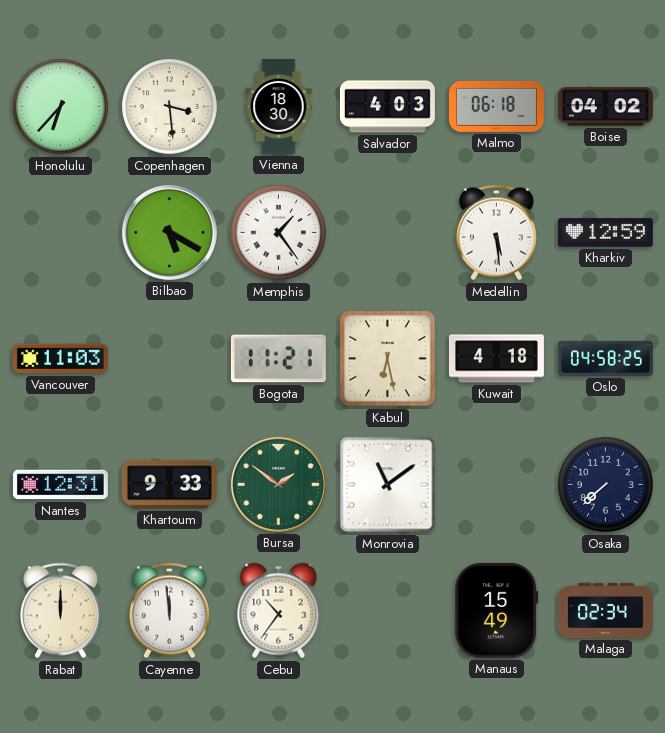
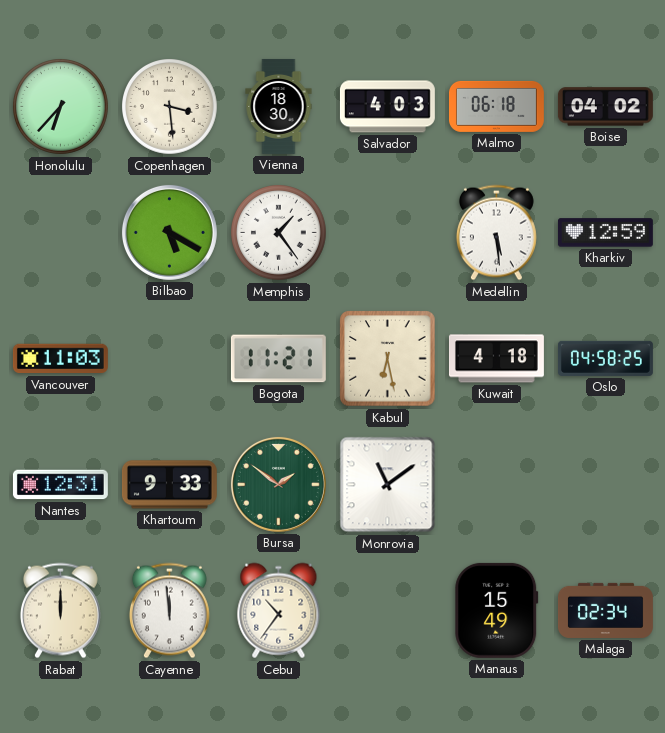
Osaka: 7:38 -> none
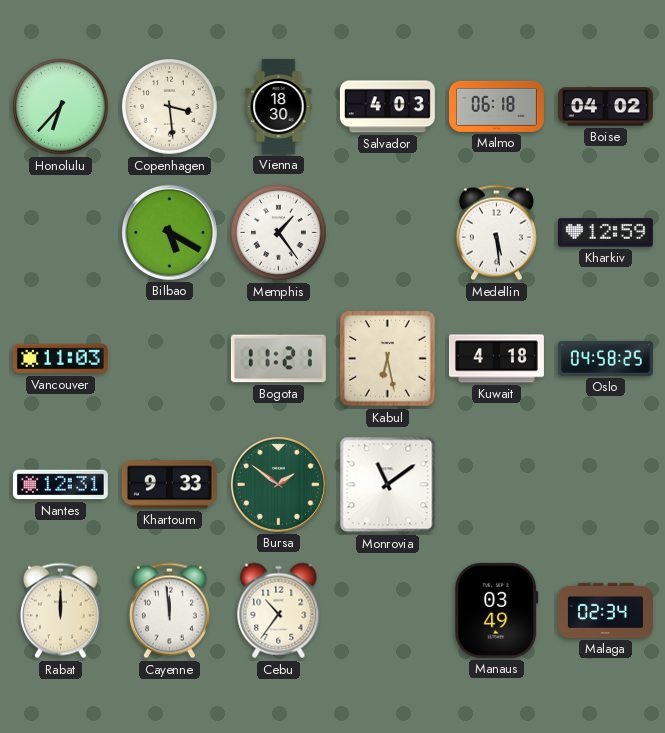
Manaus: 15:49 -> 03:49
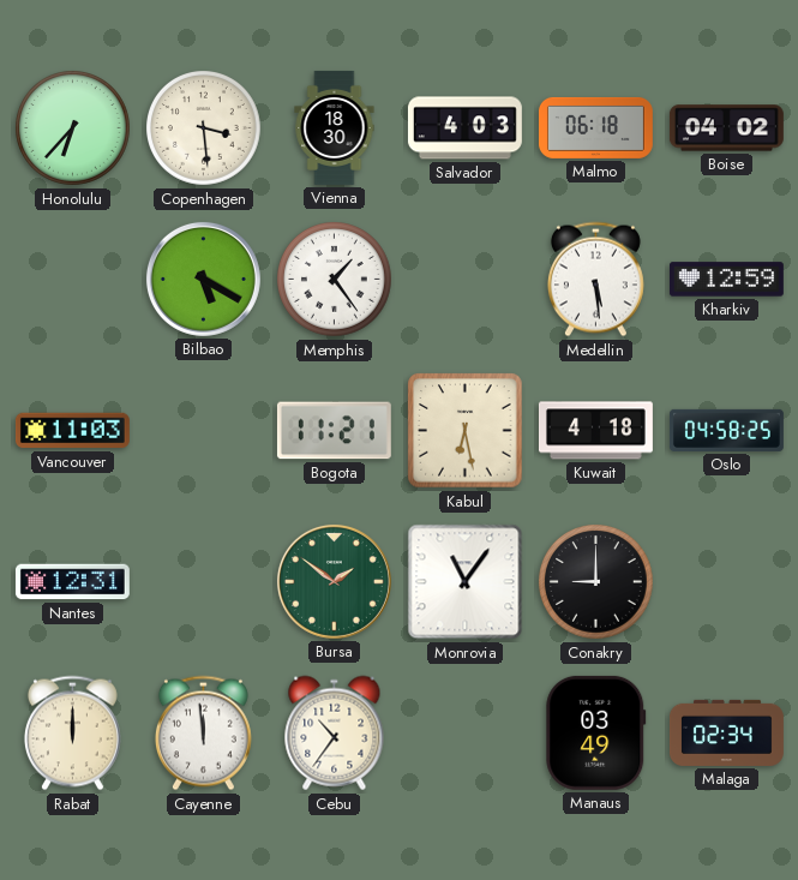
Khartoum: 9:33 -> none
Monrovia: 11:09 -> 11:06
Conakry: none -> 9:00
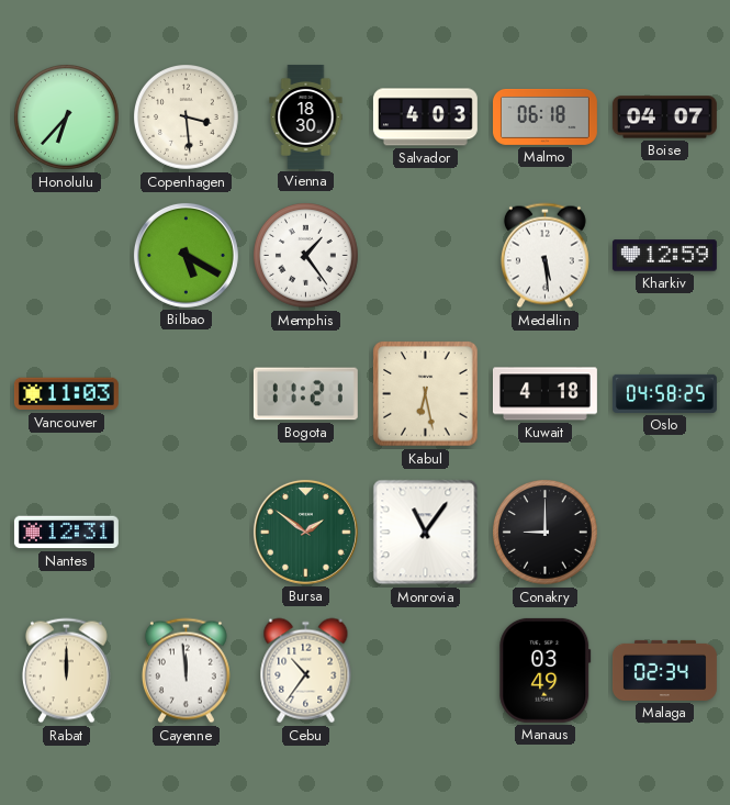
Boise: 04:02 -> 04:07
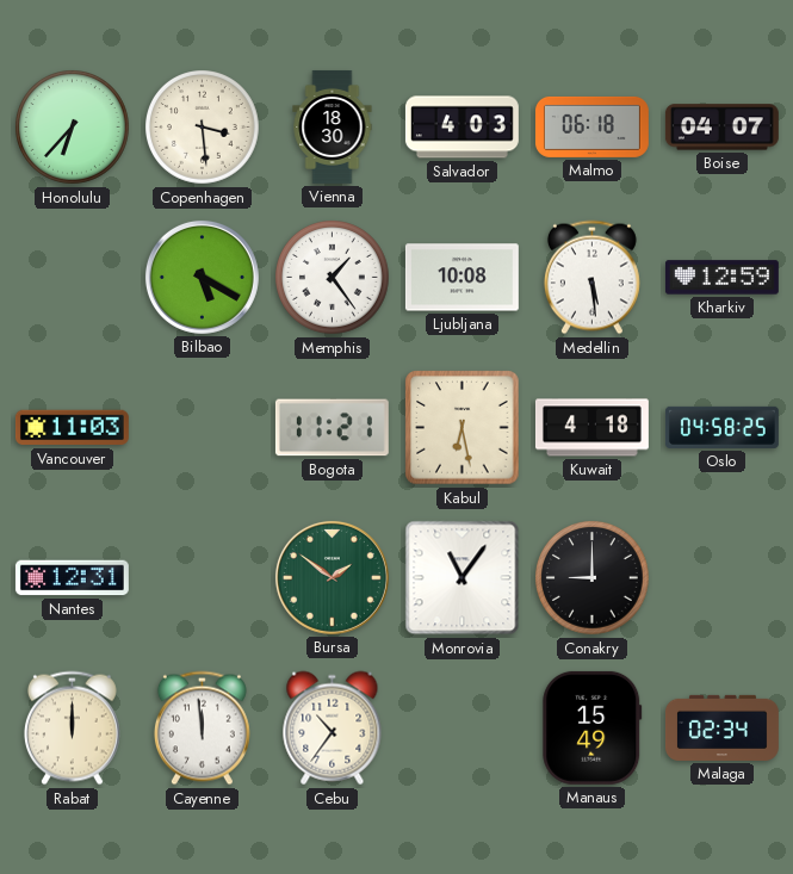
Ljubljana: none -> 10:08
Manaus: 03:49 -> 15:49
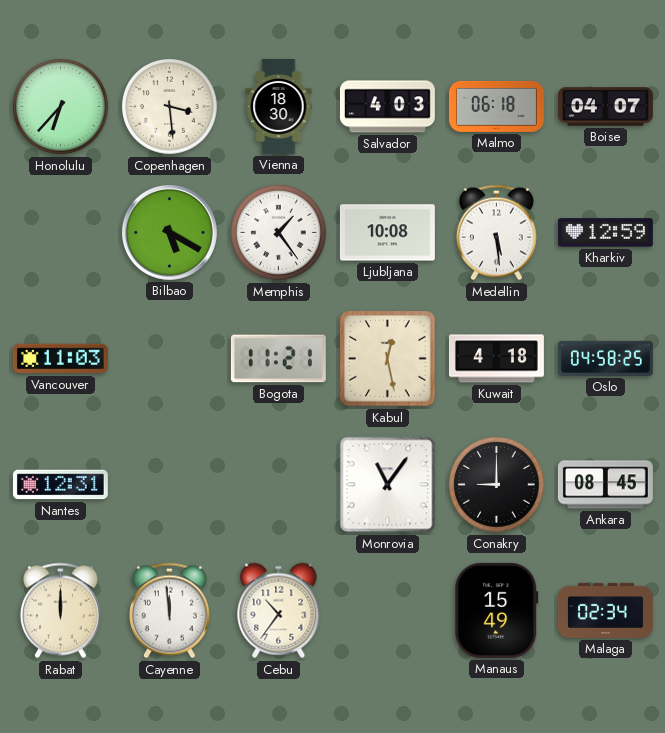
Kabul: 6:28 -> 12:28
Bursa: 1:51 -> none
Ankara: none -> 08:45
